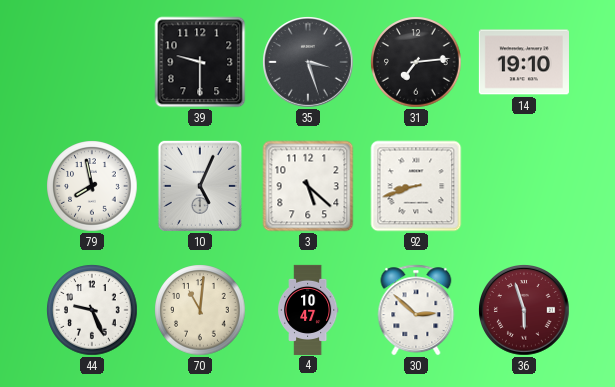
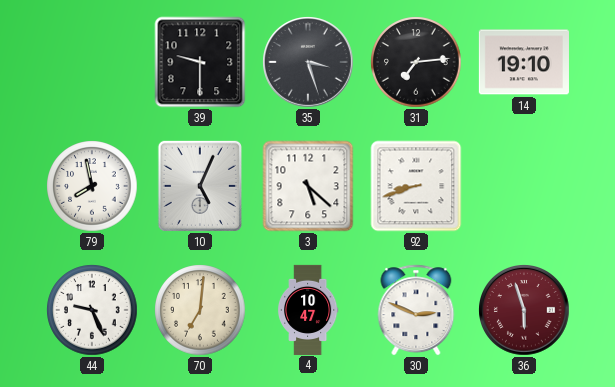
70: 11:01 -> 7:01
30: 2:52 -> 2:49
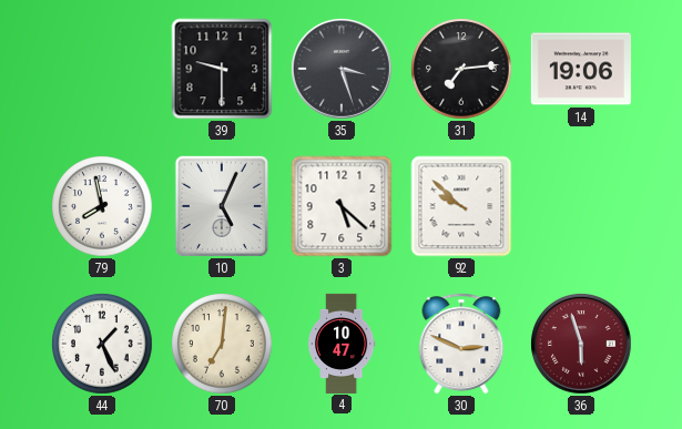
14: 19:10 -> 19:06
92: 8:42 -> 9:52
44: 9:26 -> 1:26
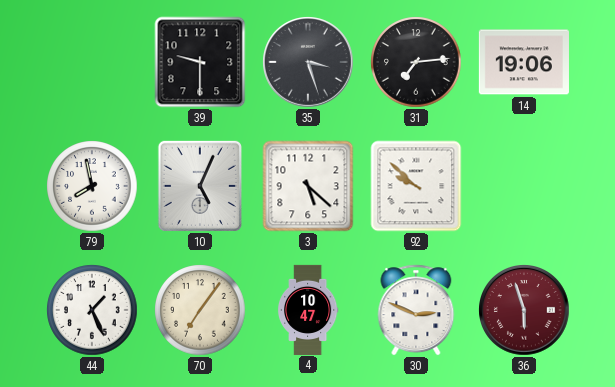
70: 7:01 -> 7:06
